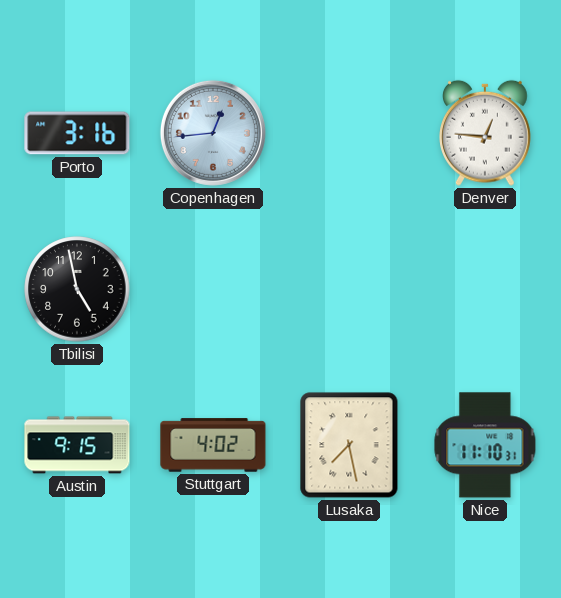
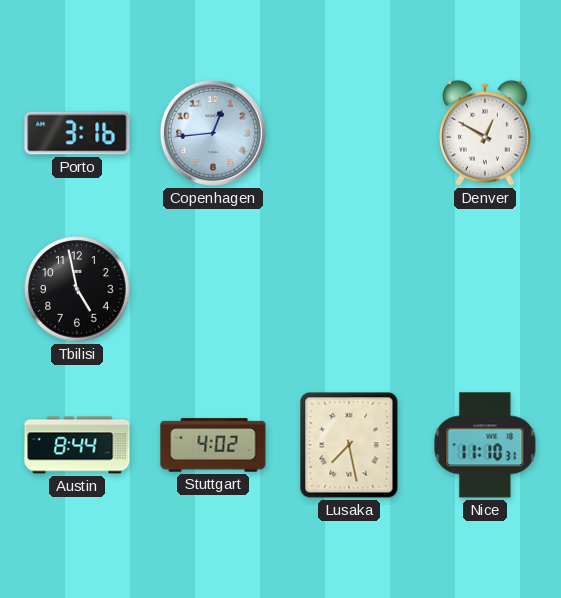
Denver: 12:46 -> 12:50
Austin: 9:15 -> 8:44
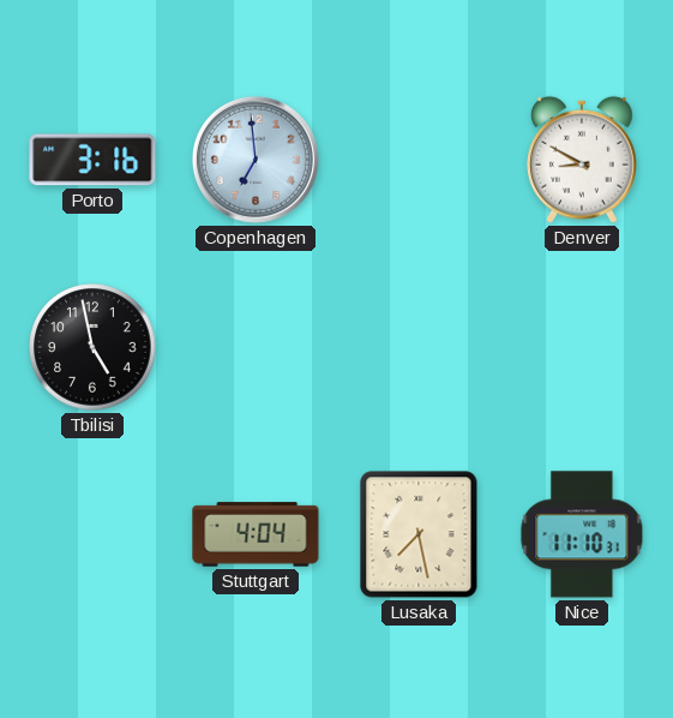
Copenhagen: 12:44 -> 6:59
Denver: 12:50 -> 8:50
Austin: 8:44 -> none
Stuttgart: 4:02 -> 4:04
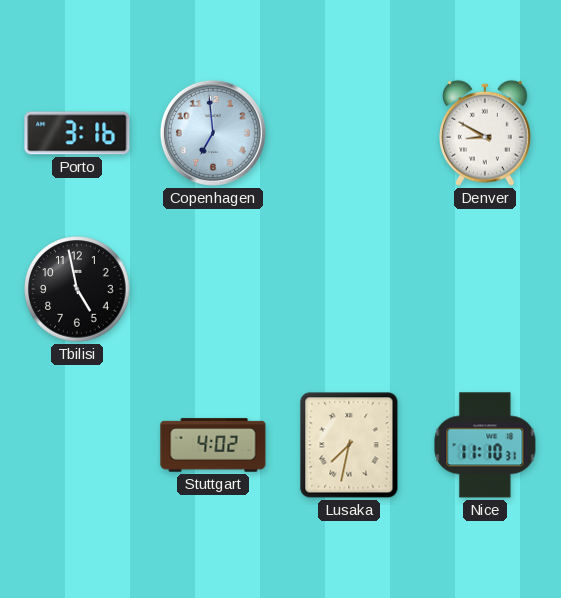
Stuttgart: 4:04 -> 4:02
Lusaka: 7:28 -> 7:32
